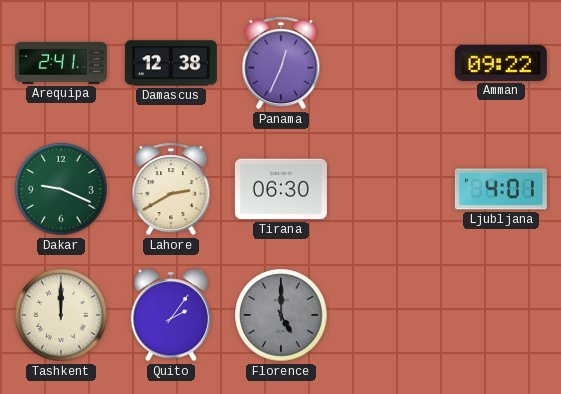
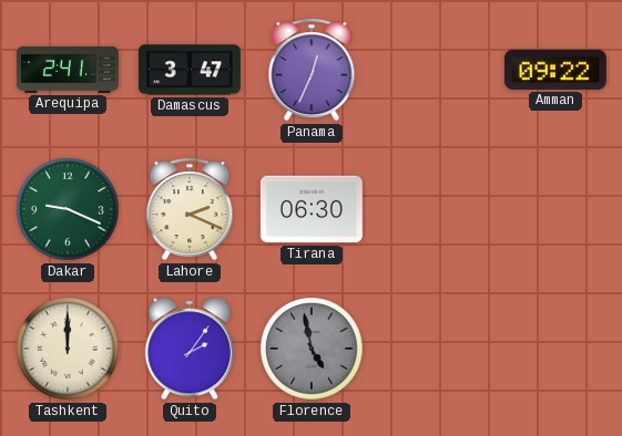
Damascus: 12:38 -> 3:47
Lahore: 2:40 -> 2:19
Ljubljana: 4:01 -> none
Florence: 5:00 -> 4:58
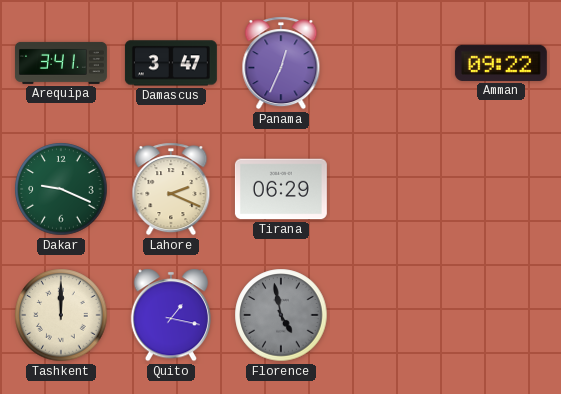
Arequipa: 2:41 -> 3:41
Tirana: 06:30 -> 06:29
Quito: 2:06 -> 1:17
